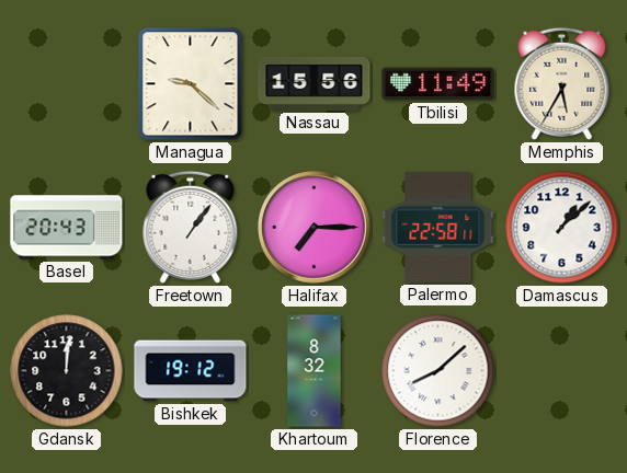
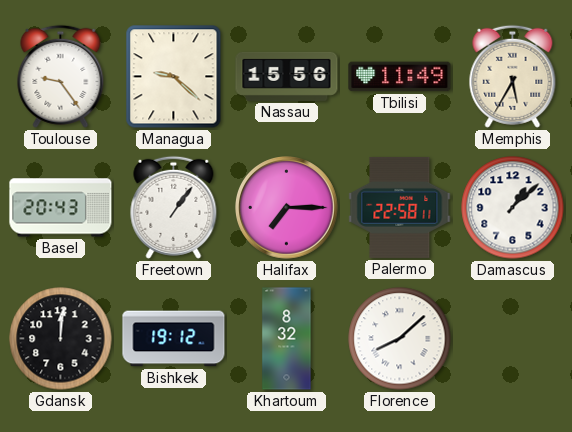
Toulouse: none -> 9:24
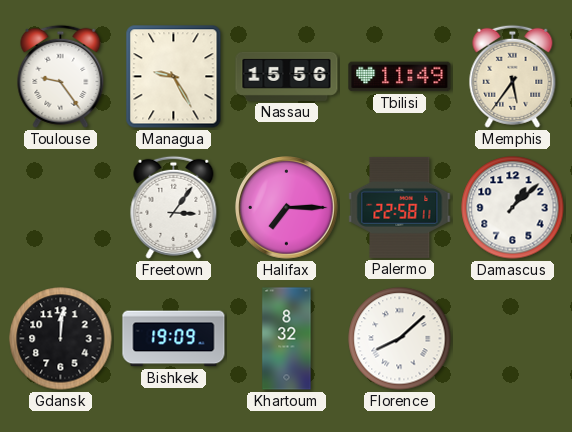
Managua: 9:22 -> 9:25
Memphis: 5:35 -> 5:36
Basel: 20:43 -> none
Freetown: 1:06 -> 3:06
Bishkek: 19:12 -> 19:09
